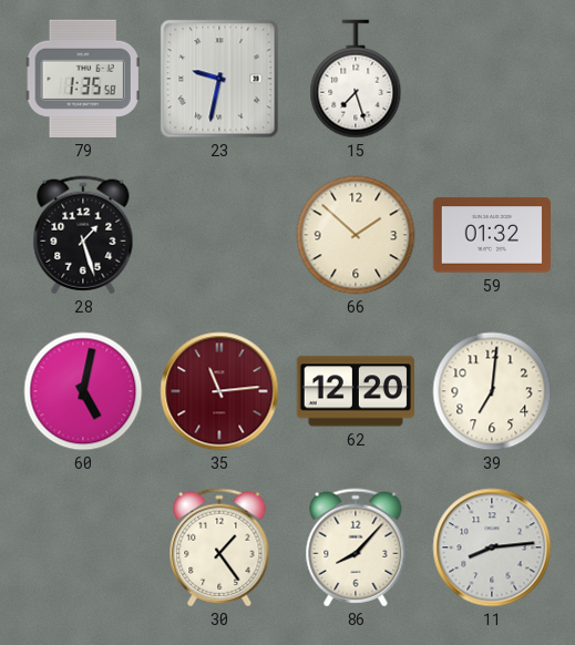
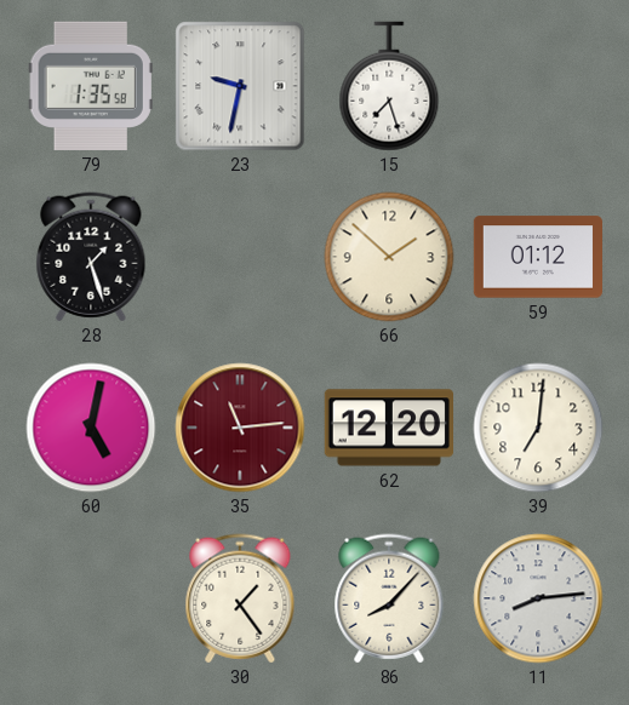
59: 01:32 -> 01:12
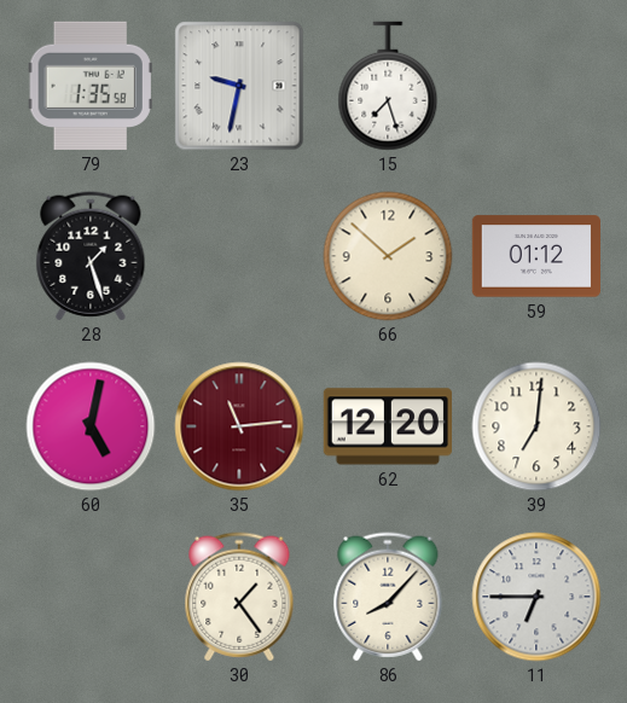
11: 8:14 -> 6:45
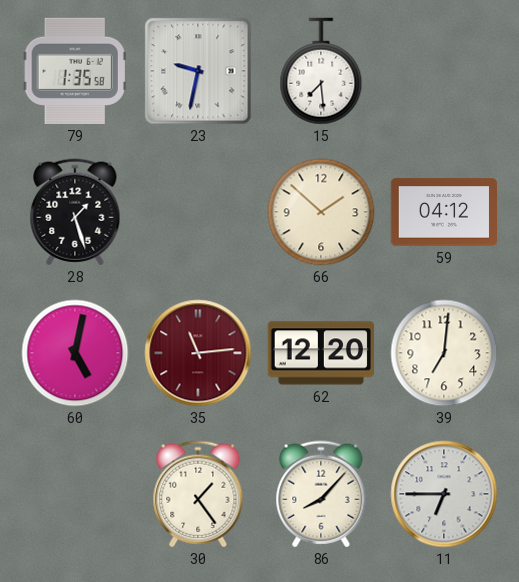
15: 7:27 -> 7:29
59: 01:12 -> 04:12
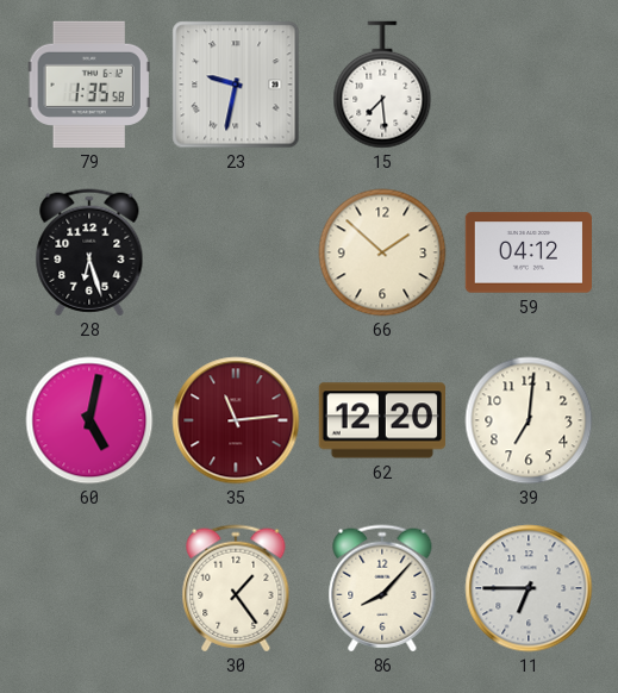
28: 1:27 -> 6:27
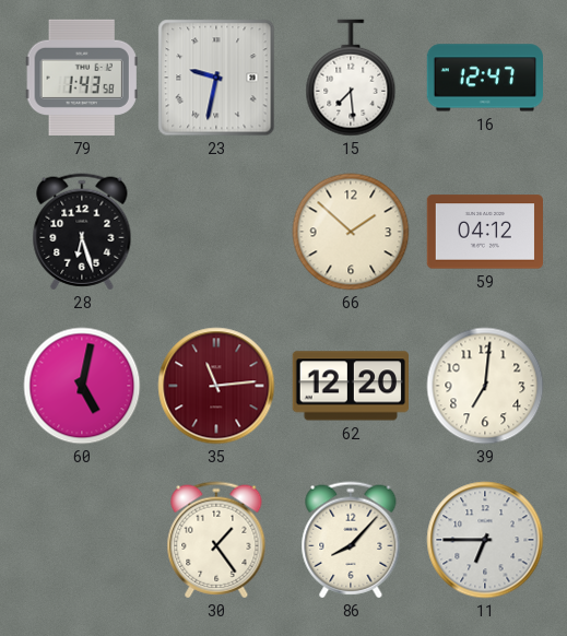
79: 1:35 -> 1:43
16: none -> 12:47
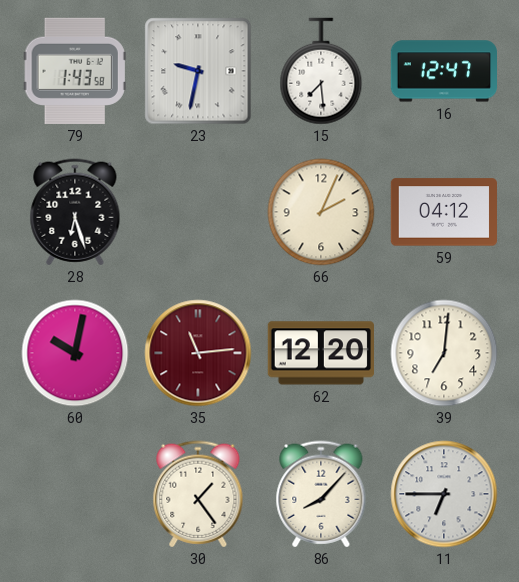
66: 1:52 -> 2:04
60: 5:02 -> 10:02
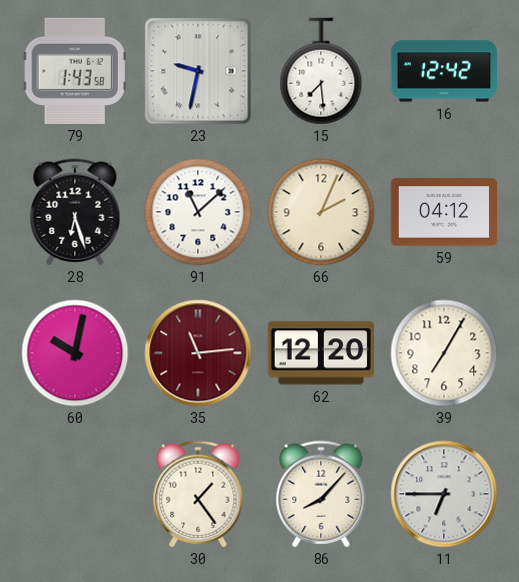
16: 12:47 -> 12:42
91: none -> 11:08
39: 7:01 -> 7:05
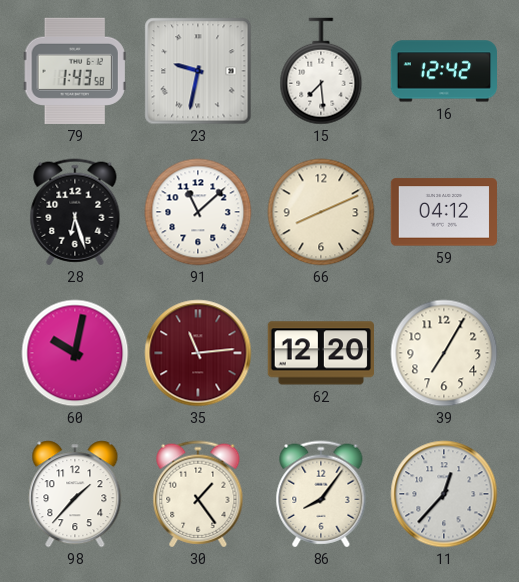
66: 2:04 -> 8:11
98: none -> 1:37
86: 8:07 -> 8:06
11: 6:45 -> 12:37
